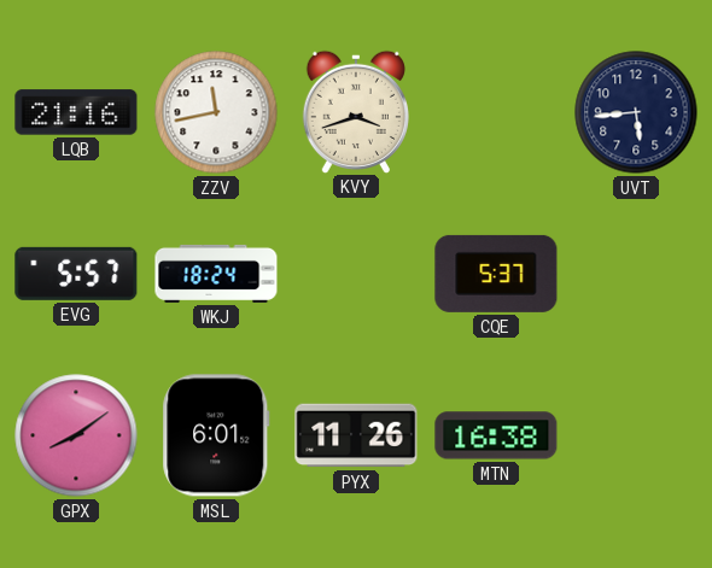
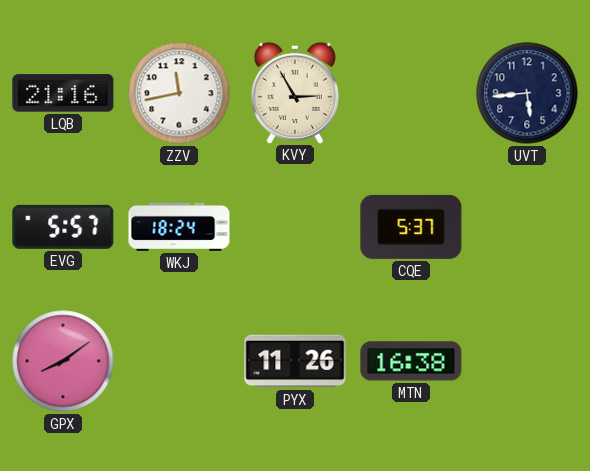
KVY: 3:42 -> 2:55
MSL: 6:01 -> none
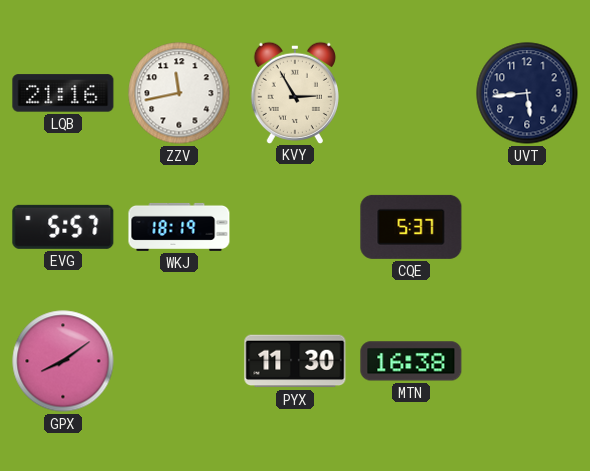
WKJ: 18:24 -> 18:19
PYX: 11:26 -> 11:30
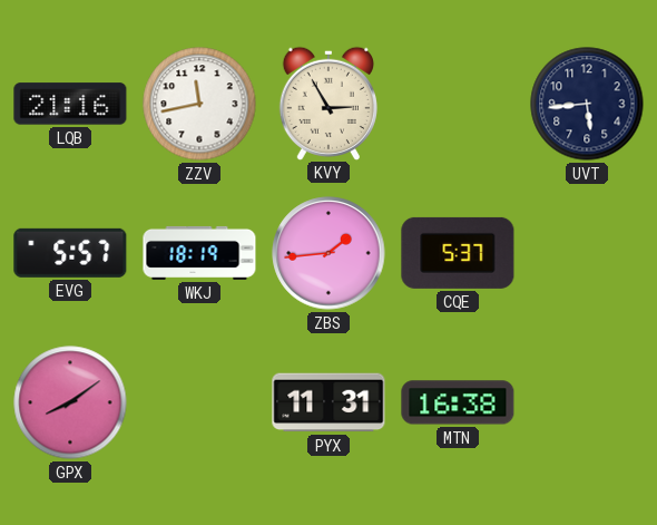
ZBS: none -> 1:44
PYX: 11:30 -> 11:31
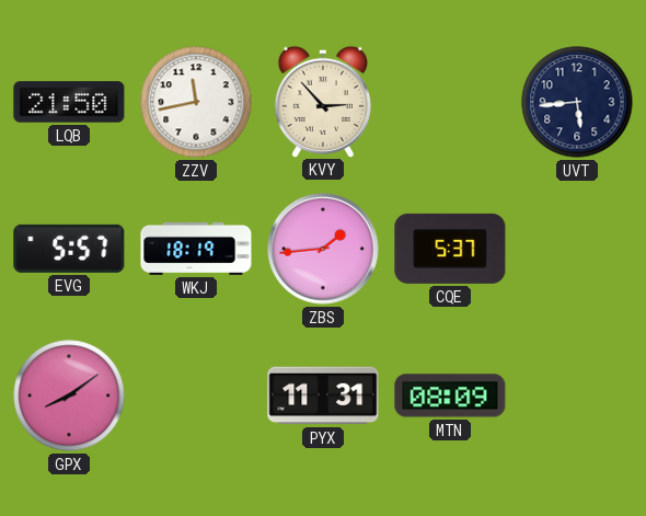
LQB: 21:16 -> 21:50
KVY: 2:55 -> 2:53
MTN: 16:38 -> 08:09
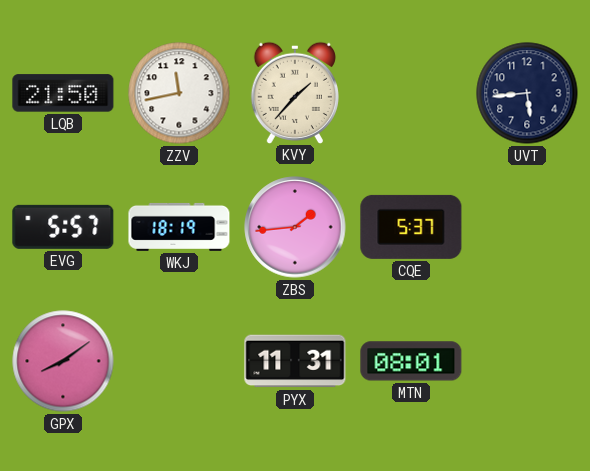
KVY: 2:53 -> 1:37
MTN: 08:09 -> 08:01
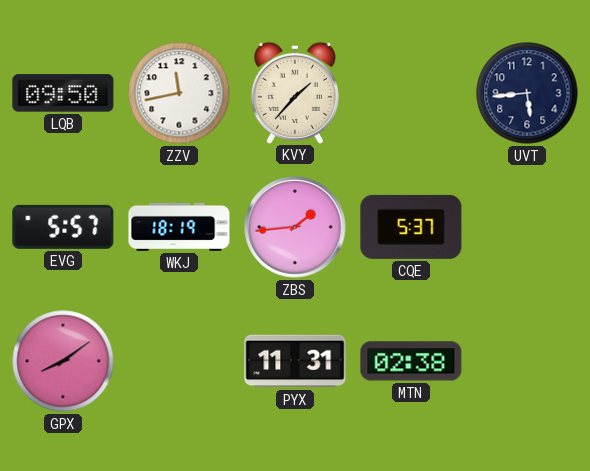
LQB: 21:50 -> 09:50
MTN: 08:01 -> 02:38
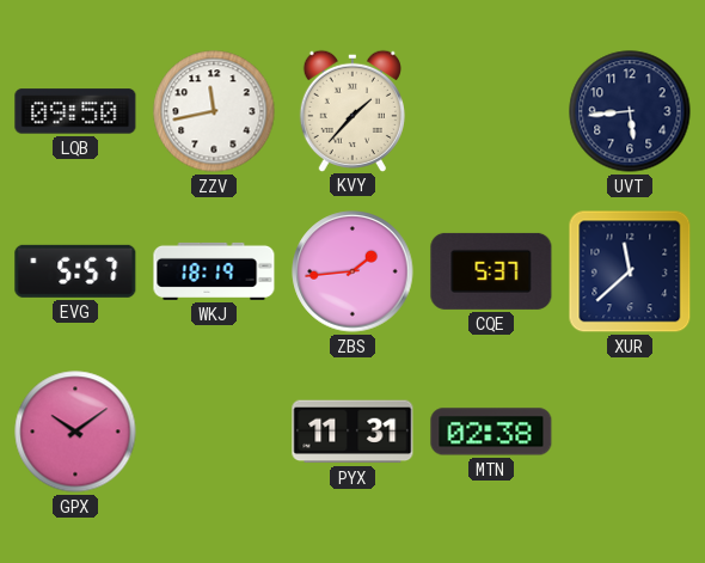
XUR: none -> 11:38
GPX: 8:09 -> 10:09
